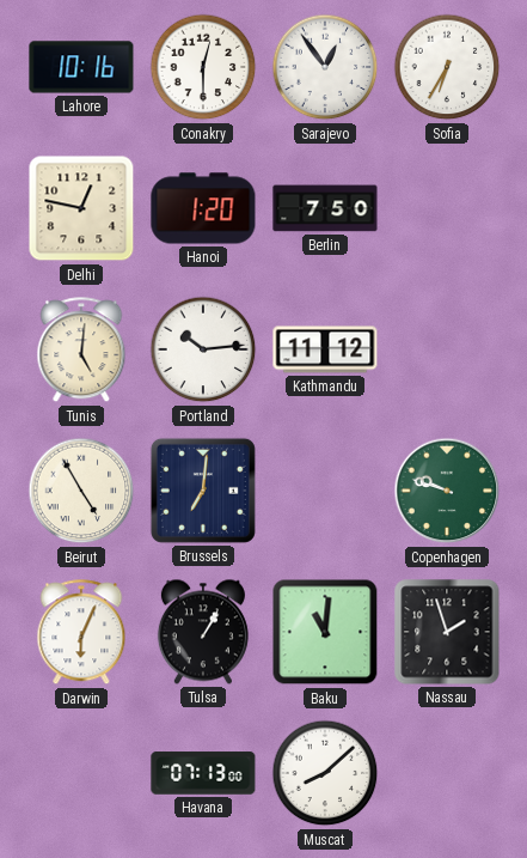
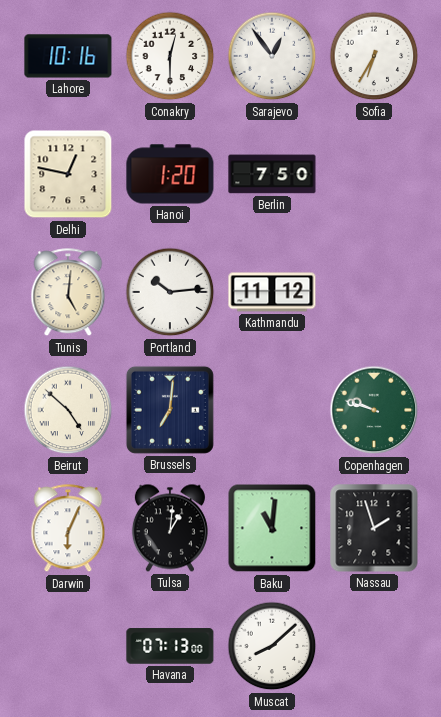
Beirut: 4:55 -> 4:52
Tulsa: 1:05 -> 1:01
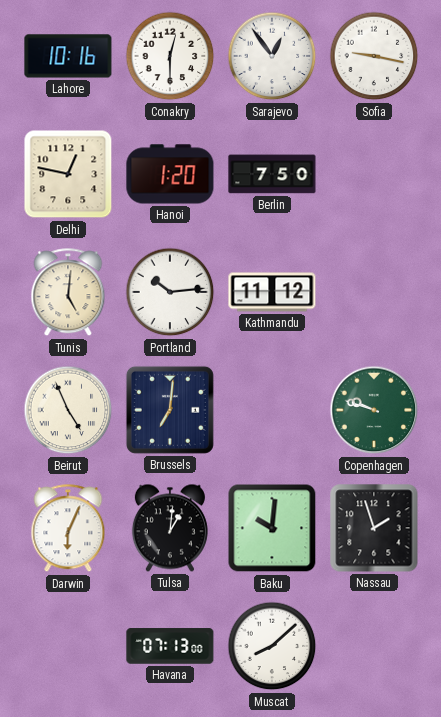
Sofia: 6:35 -> 9:17
Beirut: 4:52 -> 4:56
Baku: 11:01 -> 10:01
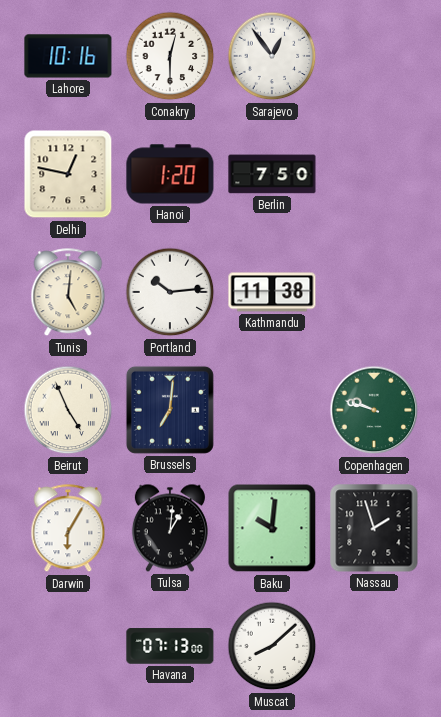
Sofia: 9:17 -> none
Kathmandu: 11:12 -> 11:38
Darwin: 6:04 -> 6:05
